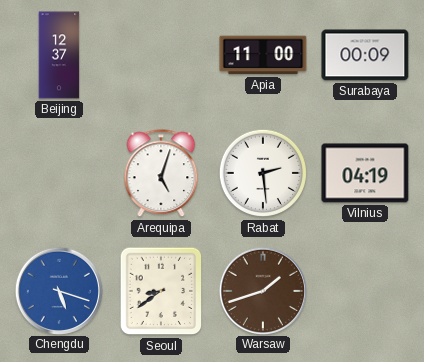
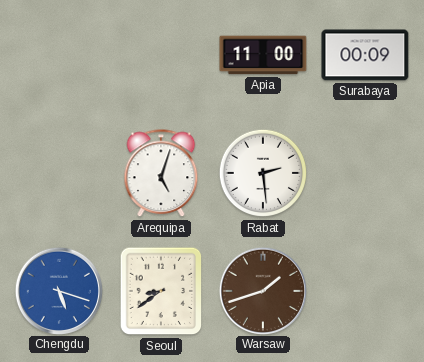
Beijing: 12:37 -> none
Vilnius: 04:19 -> none
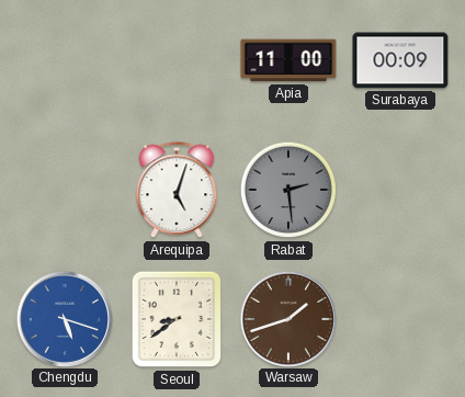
Rabat dial: white -> grey
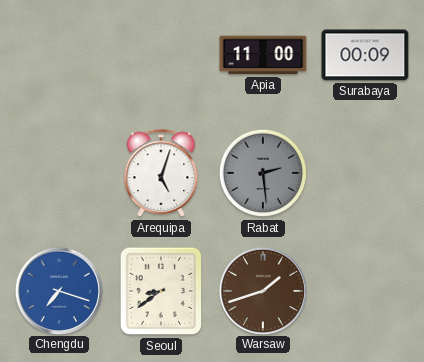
Chengdu: 5:18 -> 7:18
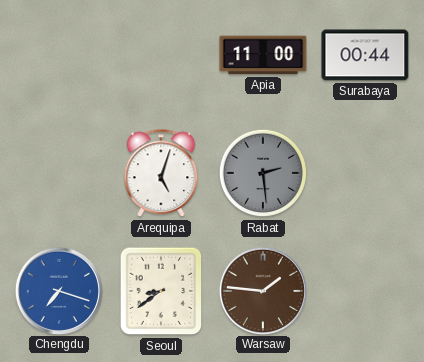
Surabaya: 00:09 -> 00:44
Warsaw: 1:42 -> 1:46
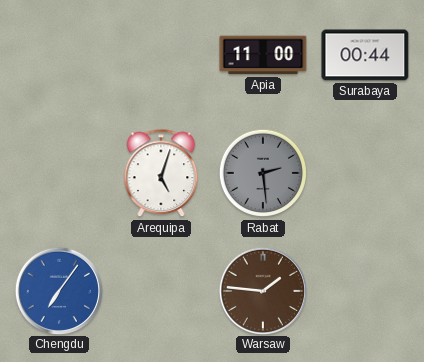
Chengdu: 7:18 -> 7:06
Seoul: 8:39 -> none
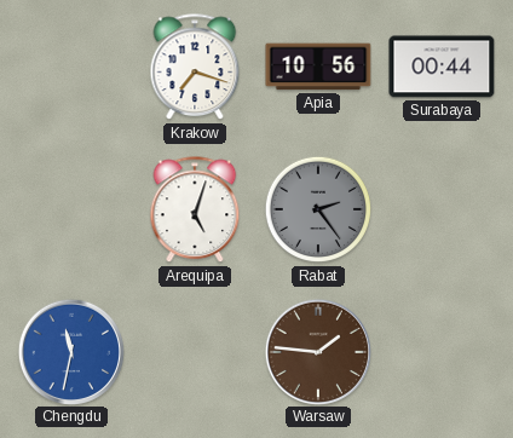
Krakow: none -> 7:18
Apia: 11:00 -> 10:56
Rabat: 2:29 -> 2:24
Chengdu: 7:06 -> 11:32
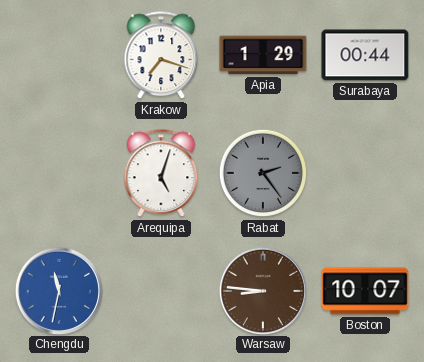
Apia: 10:56 -> 1:29
Warsaw: 1:46 -> 8:46
Boston: none -> 10:07
